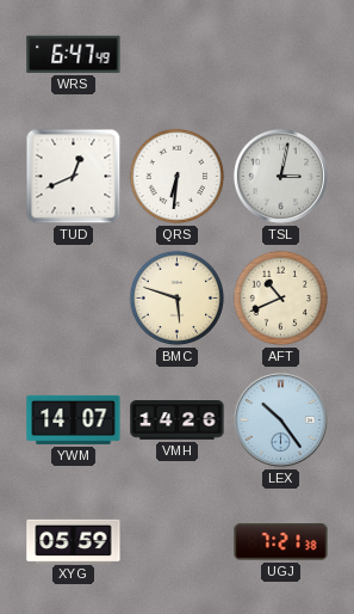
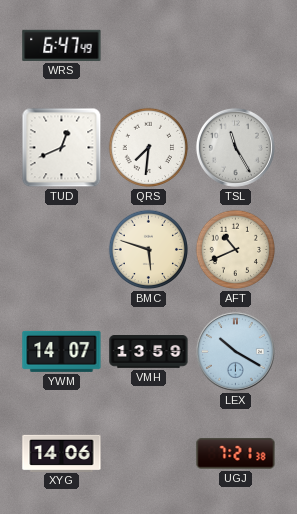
QRS: 6:31 -> 7:31
TSL: 3:02 -> 11:25
VMH: 14:26 -> 13:59
LEX: 10:24 -> 10:20
XYG: 05:59 -> 14:06
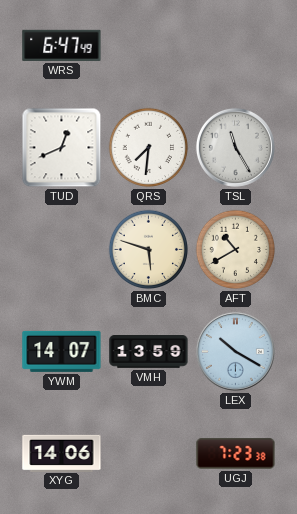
AFT: 10:41 -> 10:40
UGJ: 7:21 -> 7:23
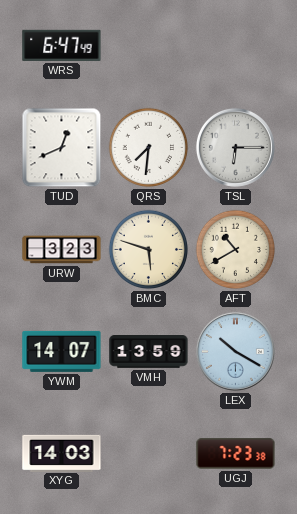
TSL: 11:25 -> 6:15
URW: none -> 3:23
XYG: 14:06 -> 14:03
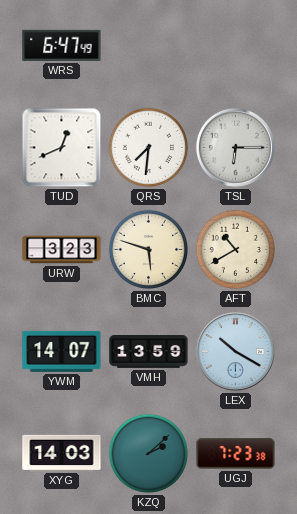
KZQ: none -> 2:08
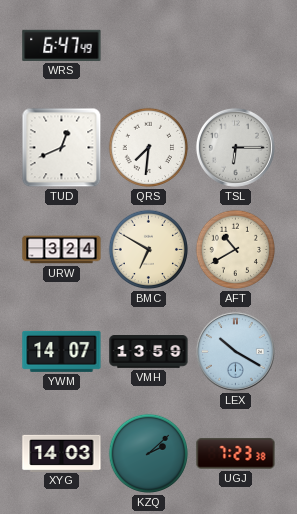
URW: 3:23 -> 3:24
BMC: 5:48 -> 6:50
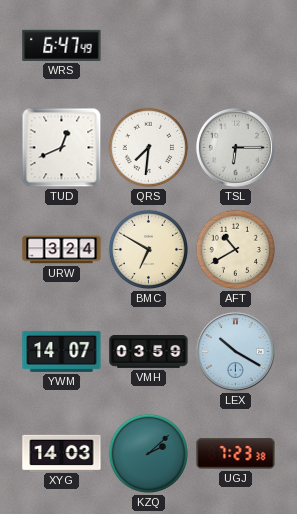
VMH: 13:59 -> 03:59
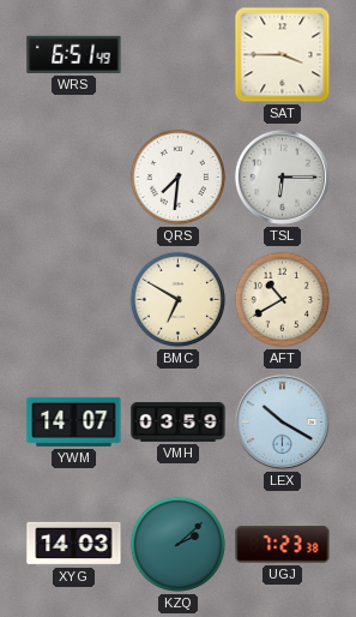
WRS: 6:47 -> 6:51
SAT: none -> 3:45
TUD: 12:41 -> none
URW: 3:24 -> none
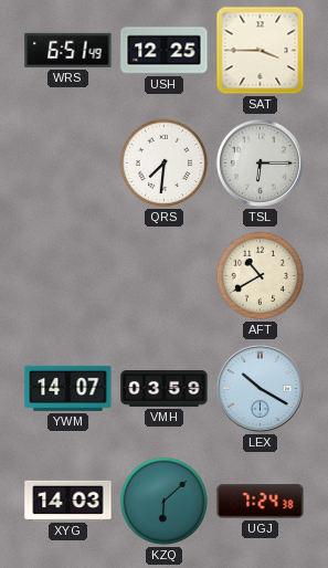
USH: none -> 12:25
BMC: 6:50 -> none
KZQ: 2:08 -> 6:08
UGJ: 7:23 -> 7:24
